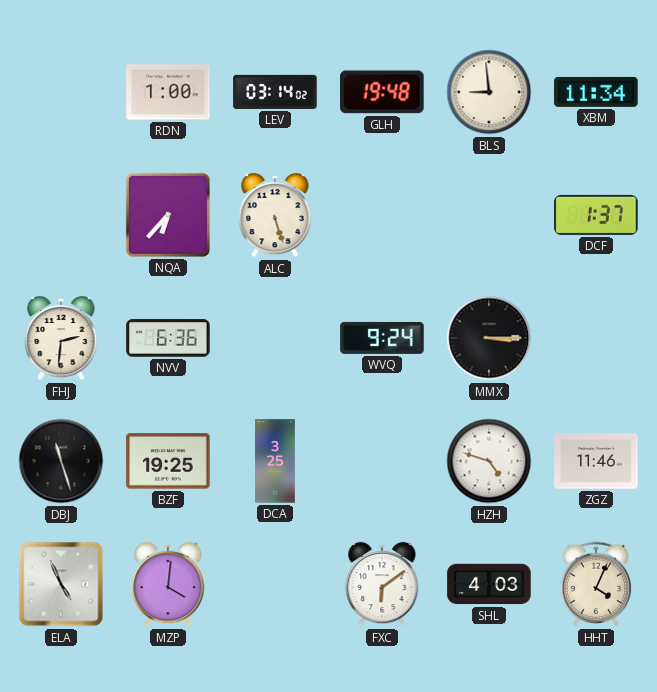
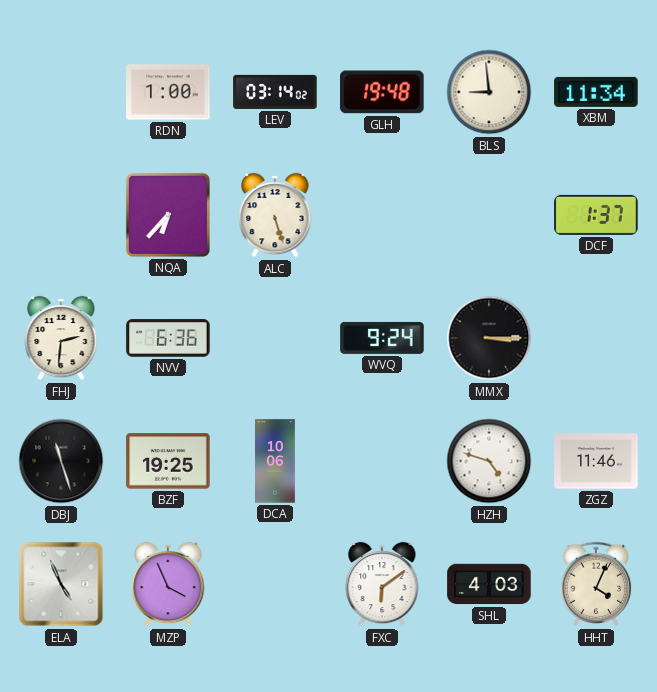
DCA: 3:25 -> 10:06
MZP: 4:01 -> 3:56
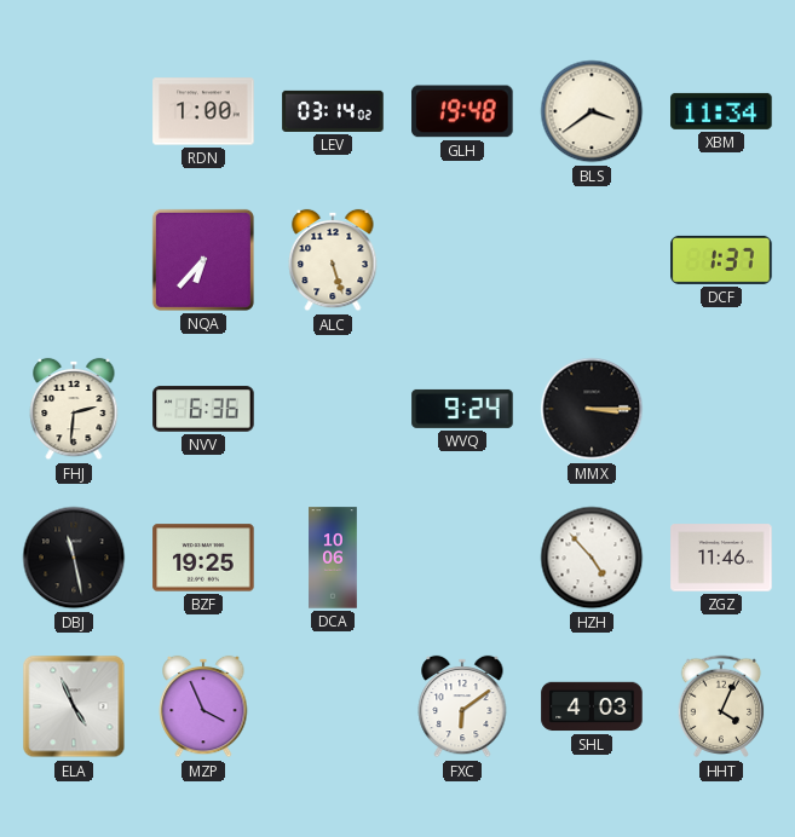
BLS: 8:59 -> 3:39
DBJ: 11:27 -> 11:28
HZH: 4:48 -> 4:53
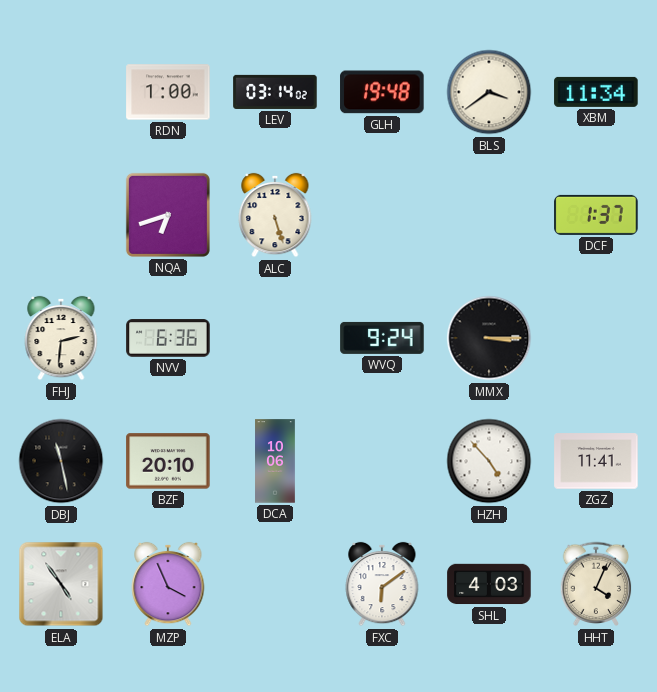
NQA: 6:37 -> 6:42
BZF: 19:25 -> 20:10
ZGZ: 11:46 -> 11:41
ELA: 4:56 -> 4:54
